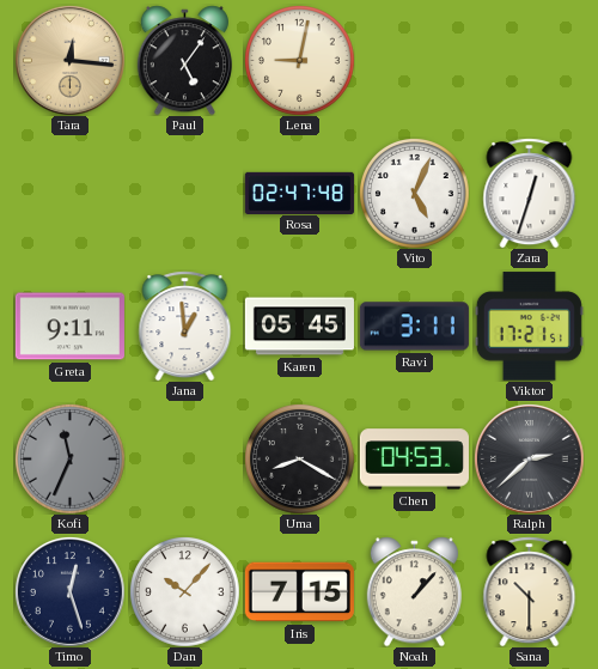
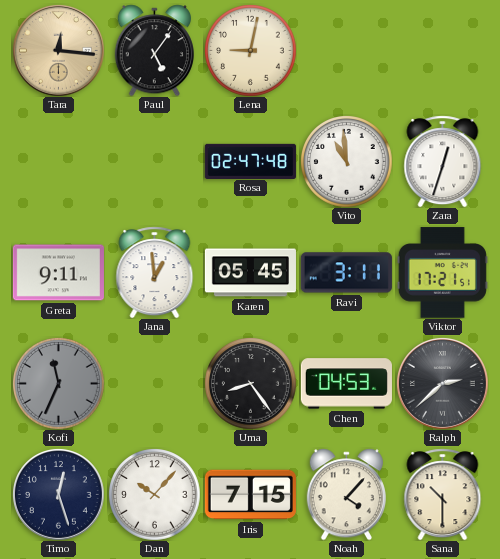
Vito: 5:04 -> 10:59
Uma: 8:20 -> 8:24
Noah: 1:07 -> 4:07
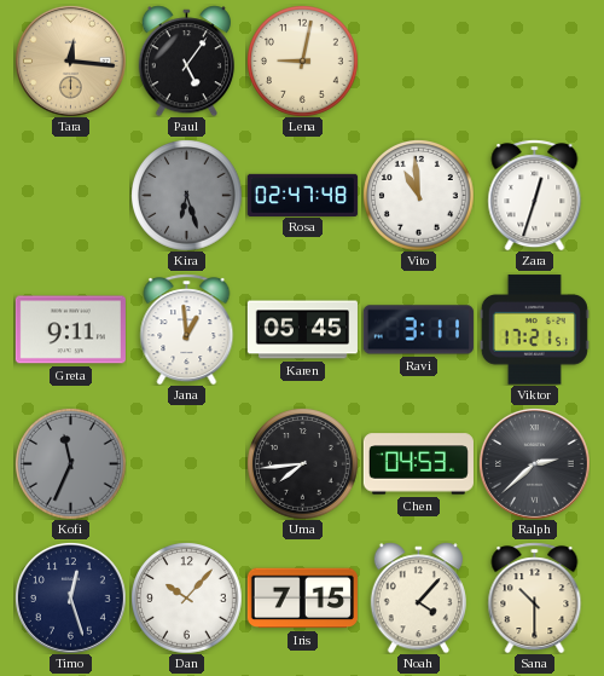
Kira: none -> 6:27
Uma: 8:24 -> 7:44
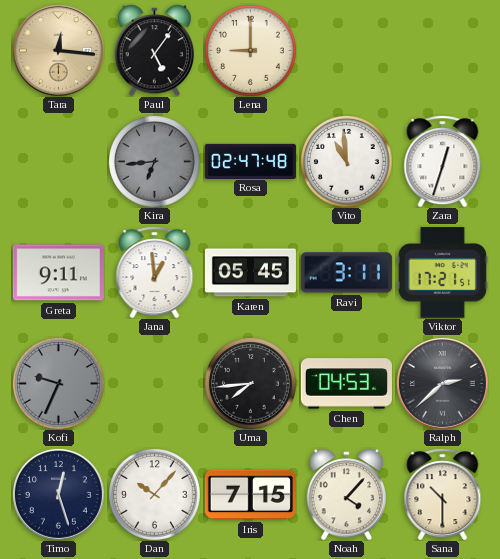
Lena: 9:02 -> 9:00
Kira: 6:27 -> 6:44
Kofi: 11:34 -> 9:34
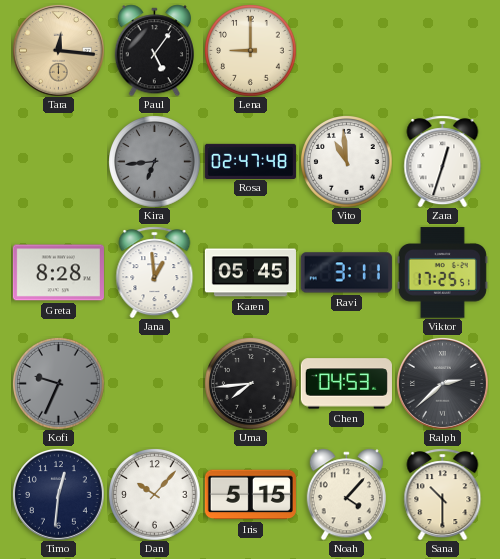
Greta: 9:11 -> 8:28
Viktor: 17:21 -> 17:25
Timo: 12:27 -> 12:31
Iris: 7:15 -> 5:15
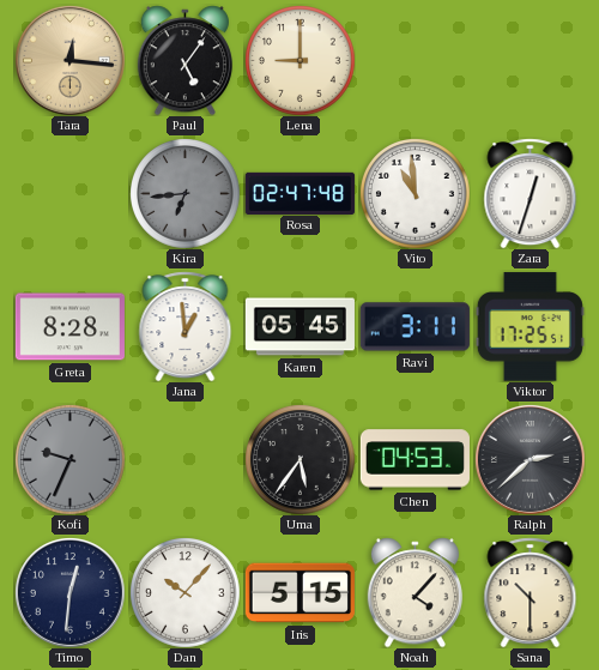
Uma: 7:44 -> 5:36
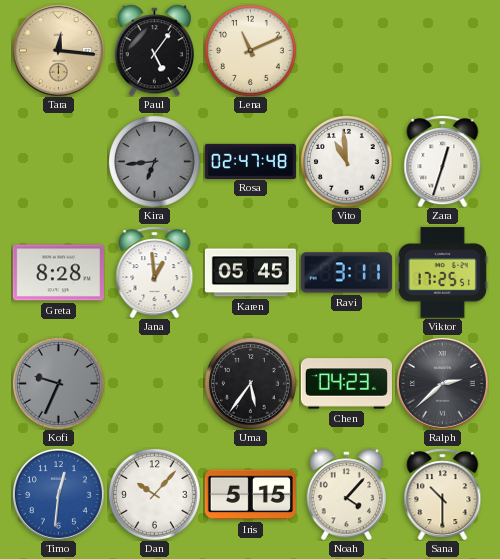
Lena: 9:00 -> 11:11
Chen: 04:53 -> 04:23
Timo dial: navy -> blue
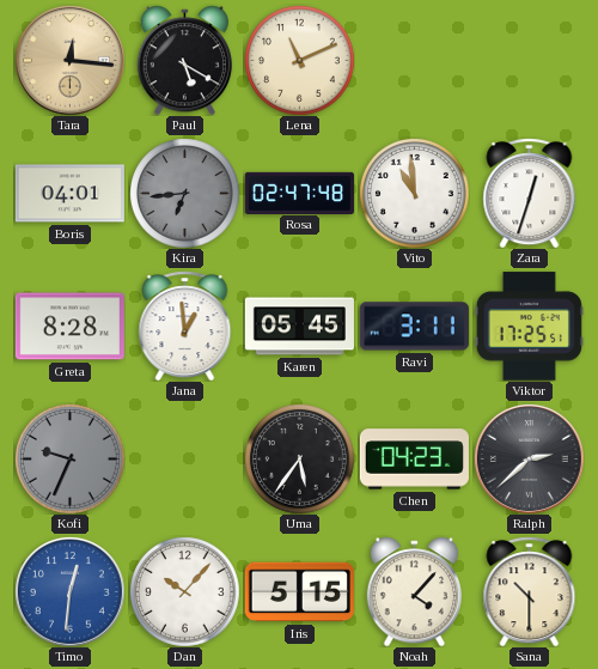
Paul: 5:06 -> 5:20
Boris: none -> 04:01
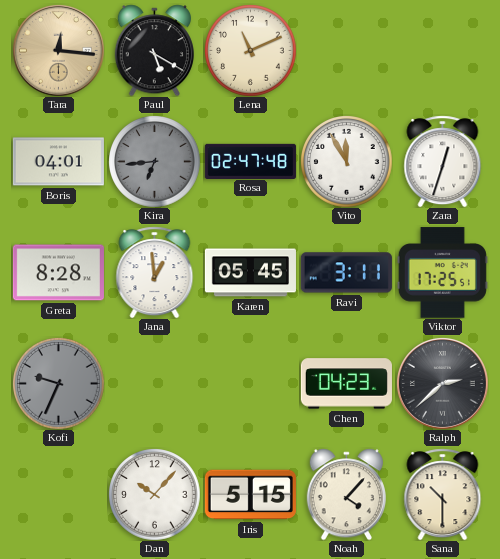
Vito: 10:59 -> 11:55
Uma: 5:36 -> none
Timo: 12:31 -> none
